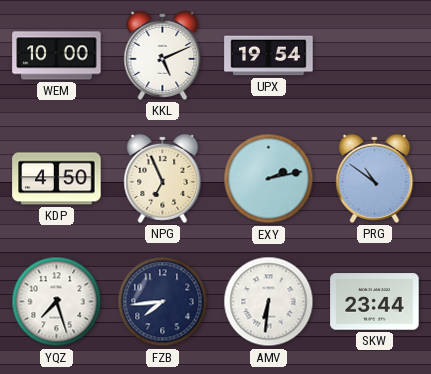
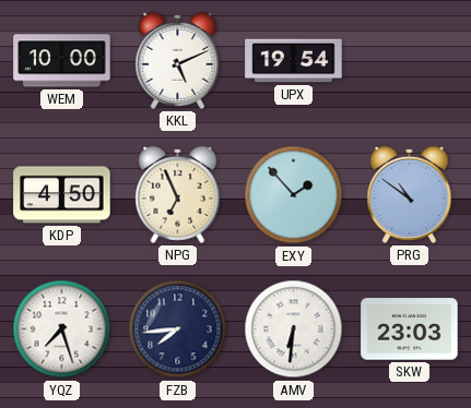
EXY: 2:13 -> 1:53
SKW: 23:44 -> 23:03
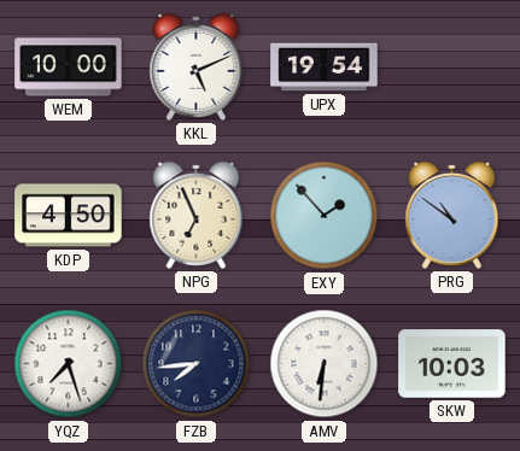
SKW: 23:03 -> 10:03
